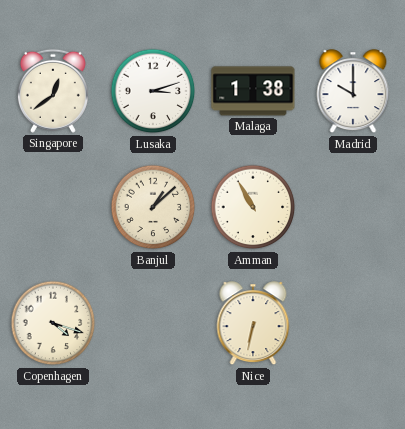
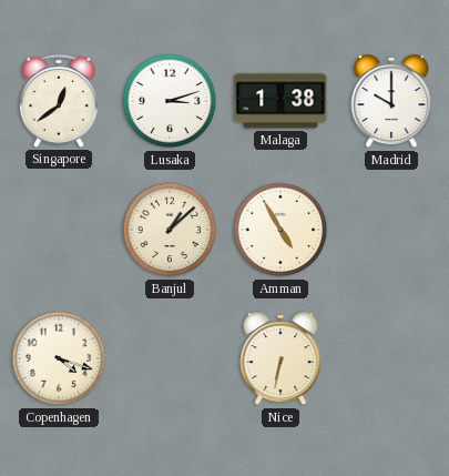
Amman: 10:55 -> 4:55
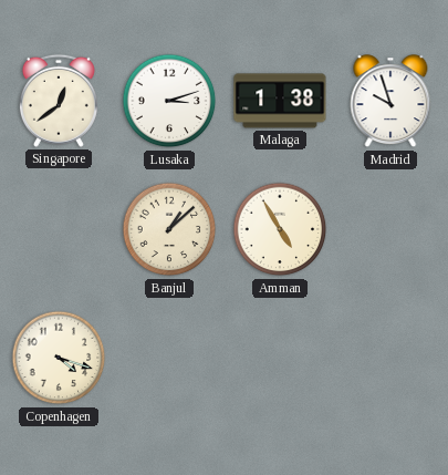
Madrid: 10:00 -> 9:57
Nice: 6:32 -> none
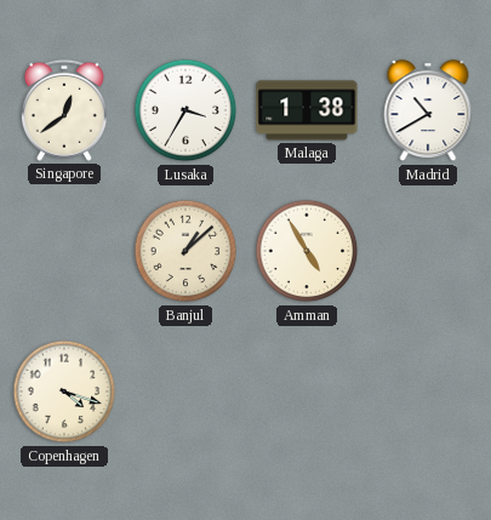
Lusaka: 3:12 -> 3:35
Madrid: 9:57 -> 10:40
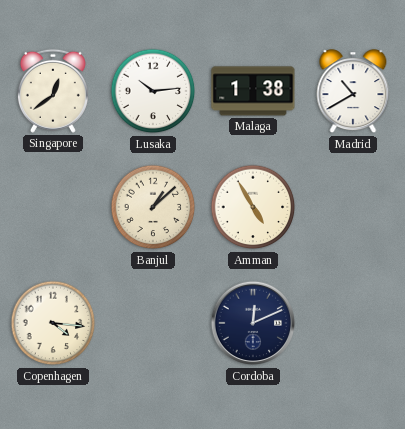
Lusaka: 3:35 -> 10:14
Copenhagen: 4:18 -> 4:16
Cordoba: none -> 12:11
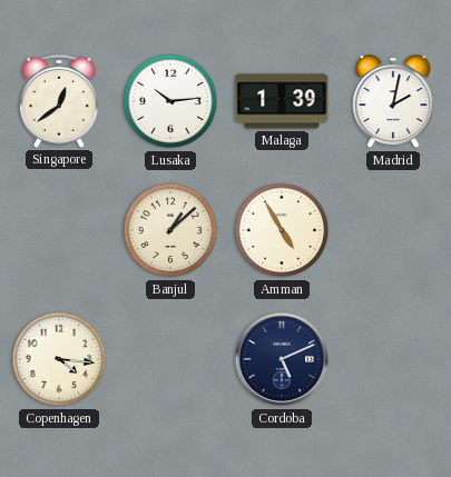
Malaga: 1:38 -> 1:39
Madrid: 10:40 -> 2:02
Cordoba: 12:11 -> 5:11
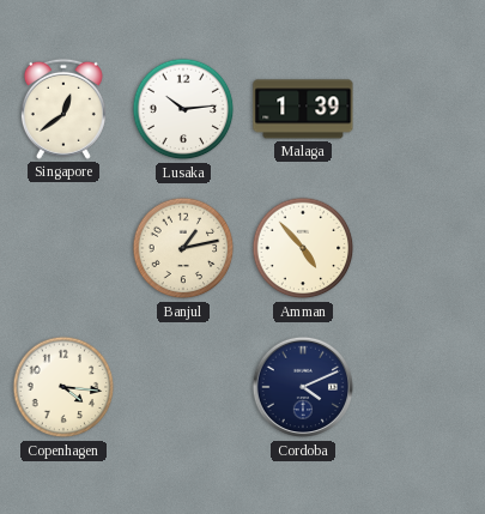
Madrid: 2:02 -> none
Banjul: 1:08 -> 1:13
Amman: 4:55 -> 4:53
Cordoba: 5:11 -> 4:11
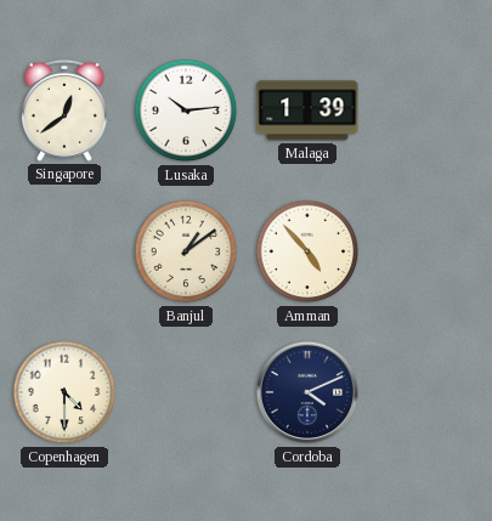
Banjul: 1:13 -> 1:09
Copenhagen: 4:16 -> 4:30
